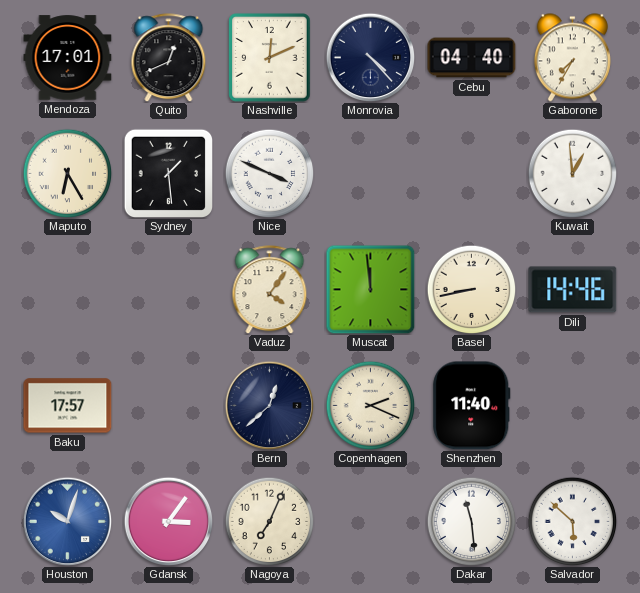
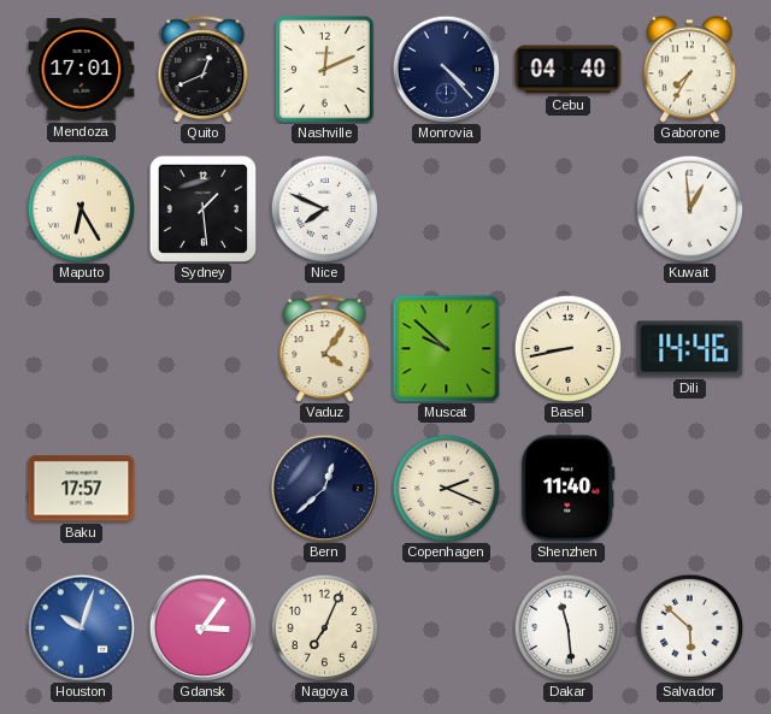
Nice: 3:49 -> 7:49
Muscat: 11:59 -> 9:52
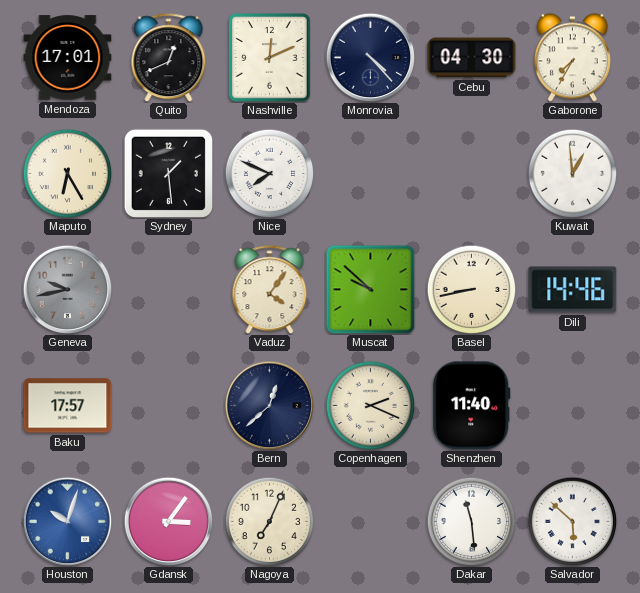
Cebu: 04:40 -> 04:30
Geneva: none -> 9:43
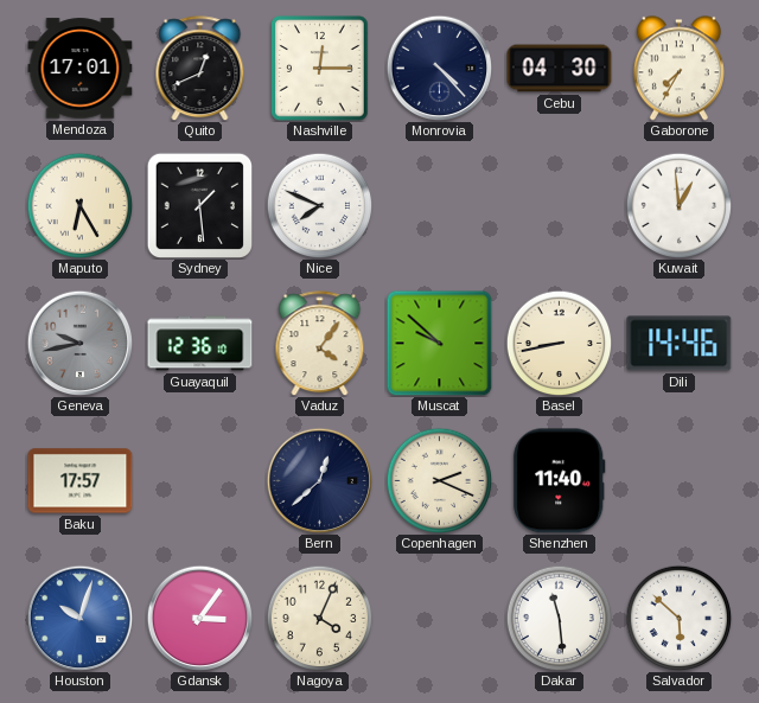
Nashville: 12:11 -> 12:15
Guayaquil: none -> 12:36
Nagoya: 7:04 -> 4:04
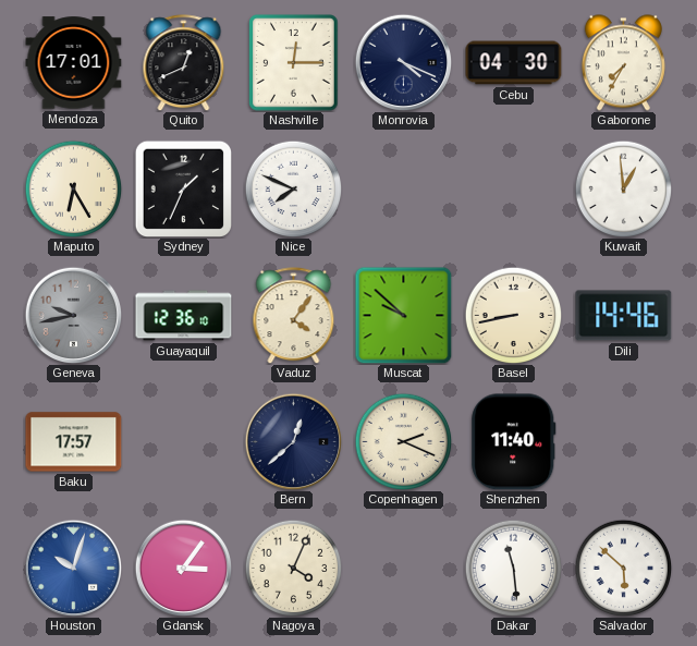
Monrovia: 4:23 -> 4:19
Sydney: 1:29 -> 1:34
